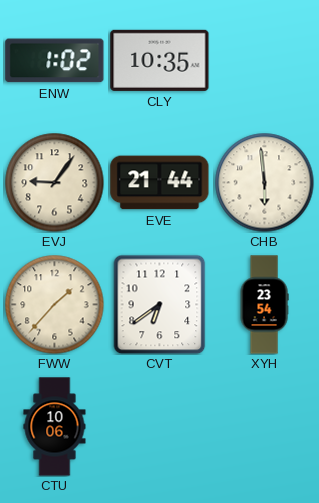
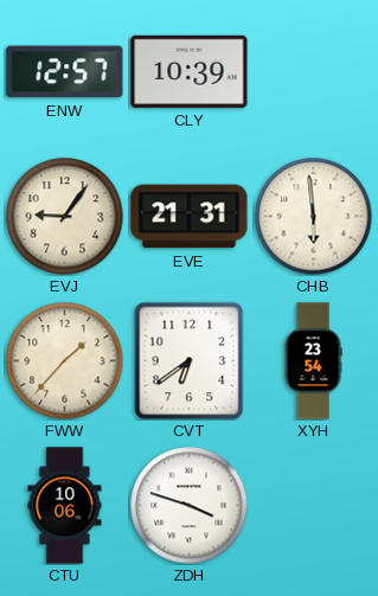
ENW: 1:02 -> 12:57
CLY: 10:35 -> 10:39
EVE: 21:44 -> 21:31
ZDH: none -> 3:48
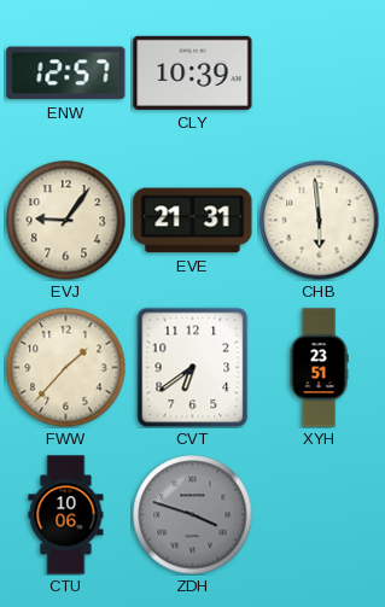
XYH: 23:54 -> 23:51
ZDH dial: white -> grey
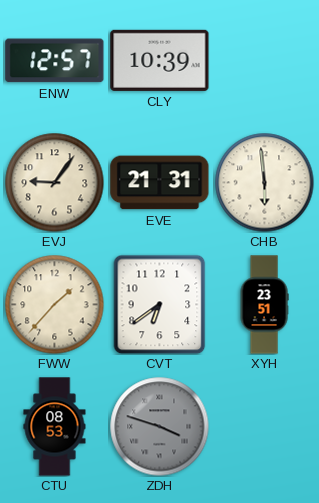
CTU: 10:06 -> 08:53
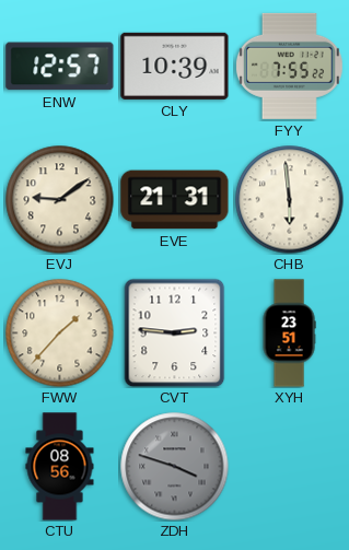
FYY: none -> 7:55
EVJ: 9:06 -> 9:09
CVT: 6:39 -> 2:46
CTU: 08:53 -> 08:56
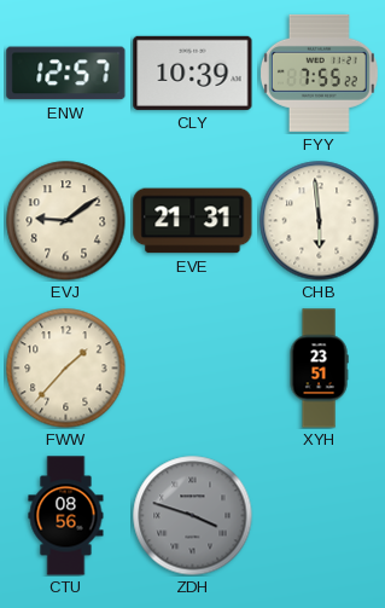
CVT: 2:46 -> none
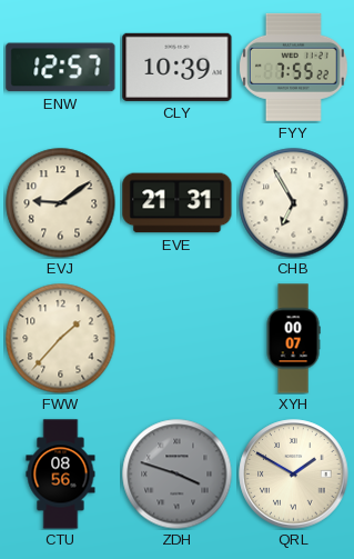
CHB: 5:59 -> 6:55
XYH: 23:51 -> 00:07
QRL: none -> 1:50
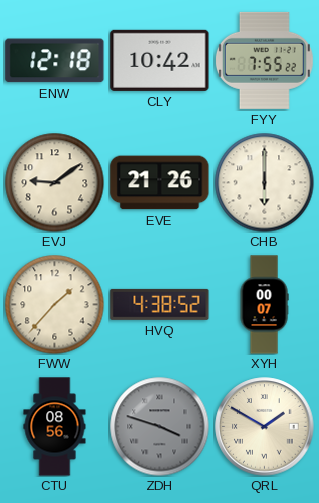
ENW: 12:57 -> 12:18
CLY: 10:39 -> 10:42
EVE: 21:31 -> 21:26
CHB: 6:55 -> 6:00
HVQ: none -> 4:38
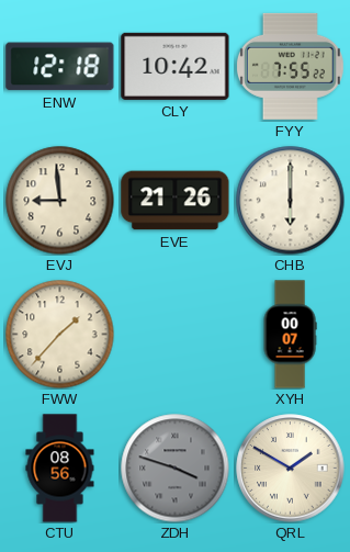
EVJ: 9:09 -> 8:59
HVQ: 4:38 -> none
